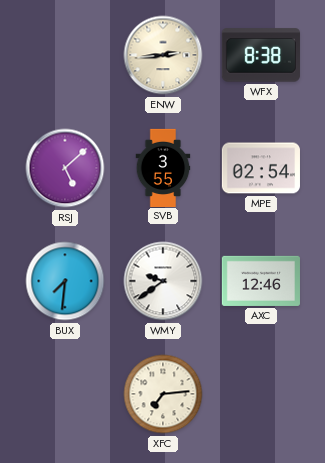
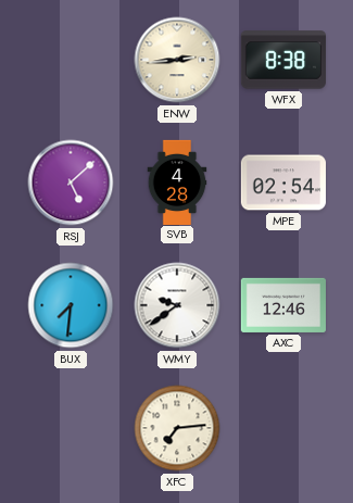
SVB: 3:55 -> 4:28
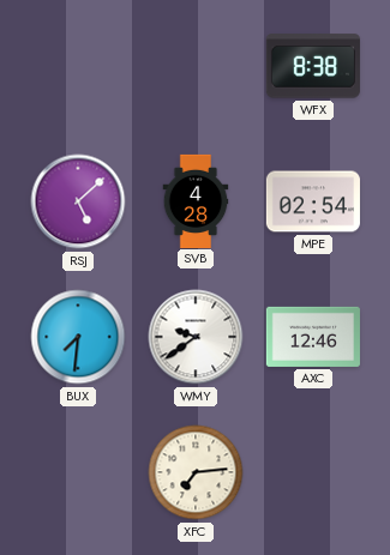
ENW: 2:44 -> none
